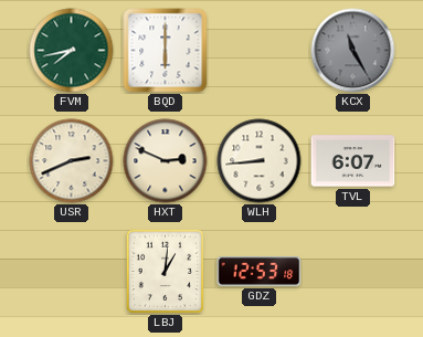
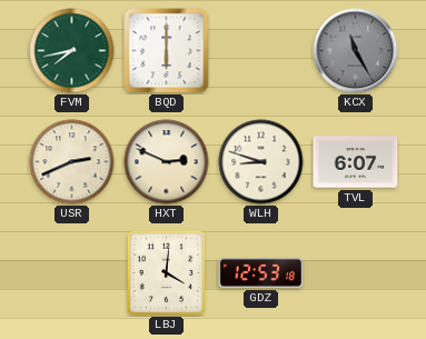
WLH: 8:44 -> 8:48
LBJ: 1:01 -> 4:01
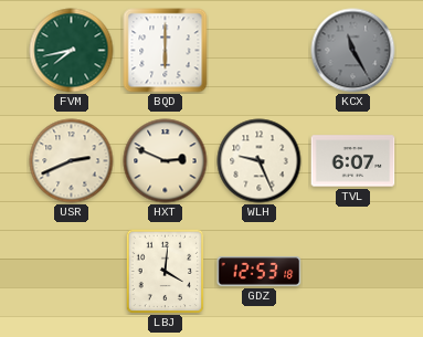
WLH: 8:48 -> 9:26
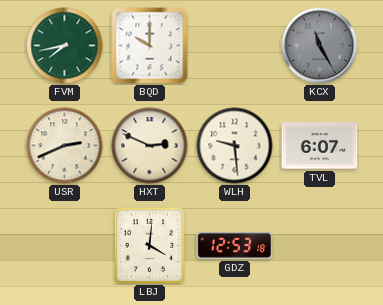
BQD: 6:00 -> 10:00
WLH: 9:26 -> 9:29
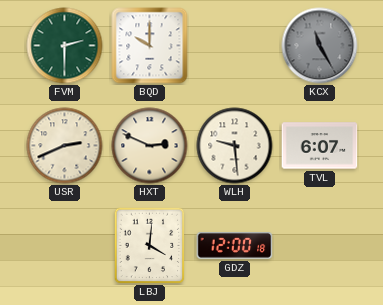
FVM: 7:43 -> 2:30
GDZ: 12:53 -> 12:00
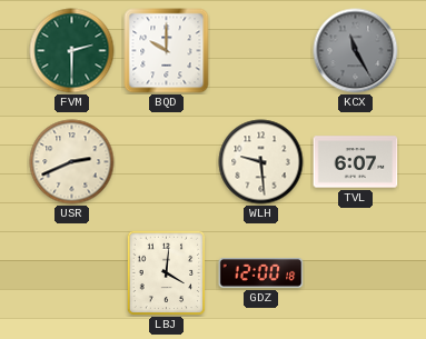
HXT: 2:49 -> none
